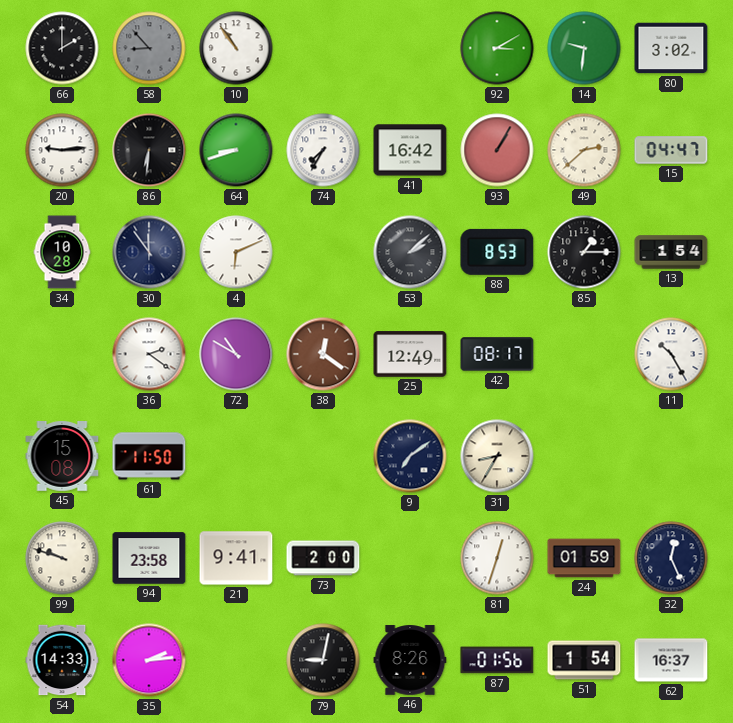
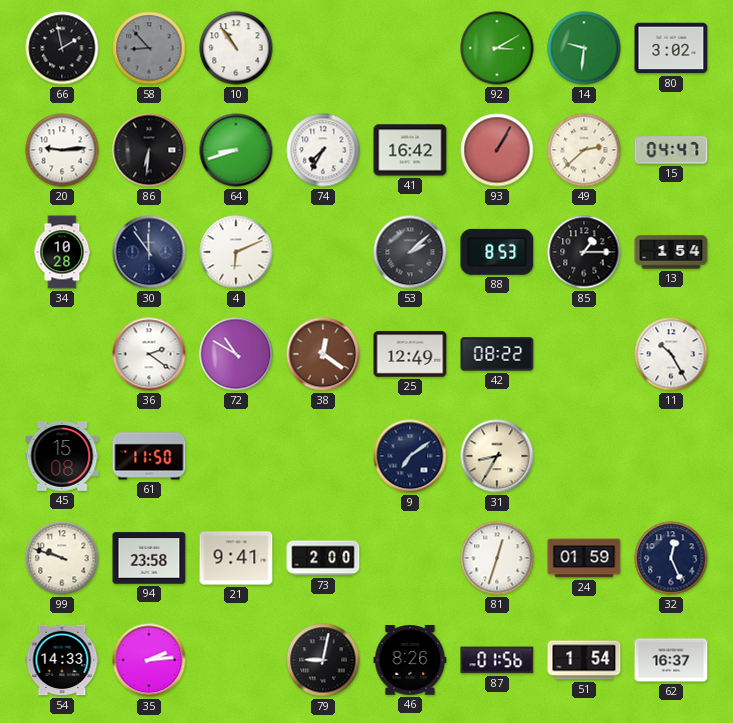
66: 2:00 -> 1:58
42: 08:17 -> 08:22
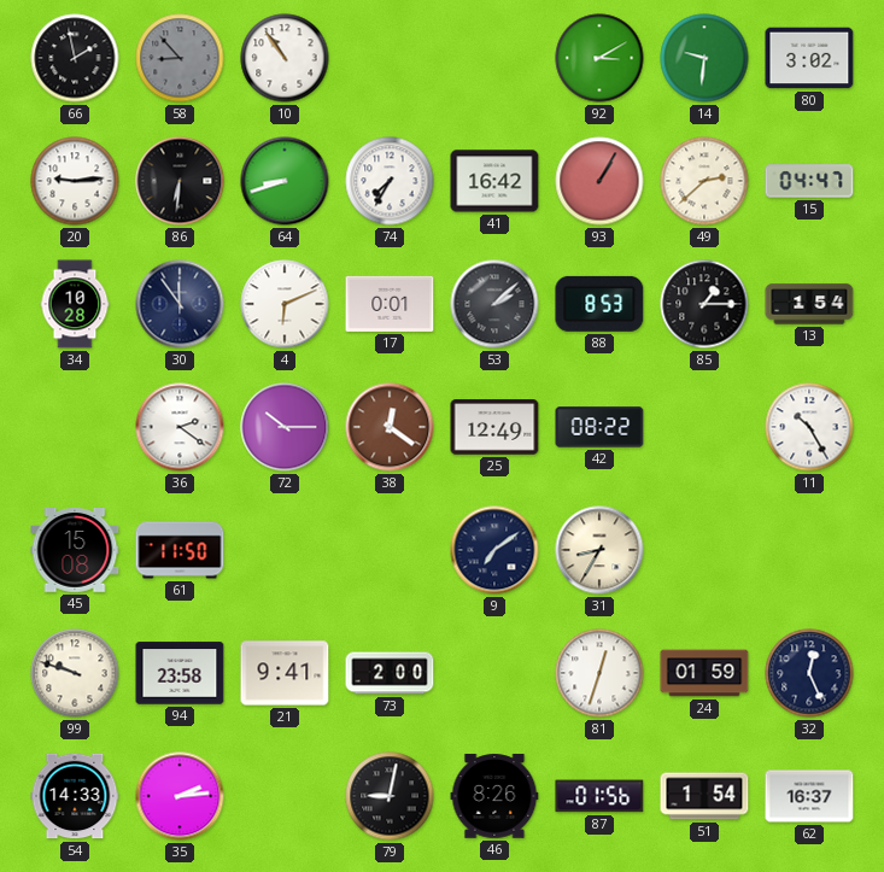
17: none -> 0:01
72: 10:50 -> 10:15
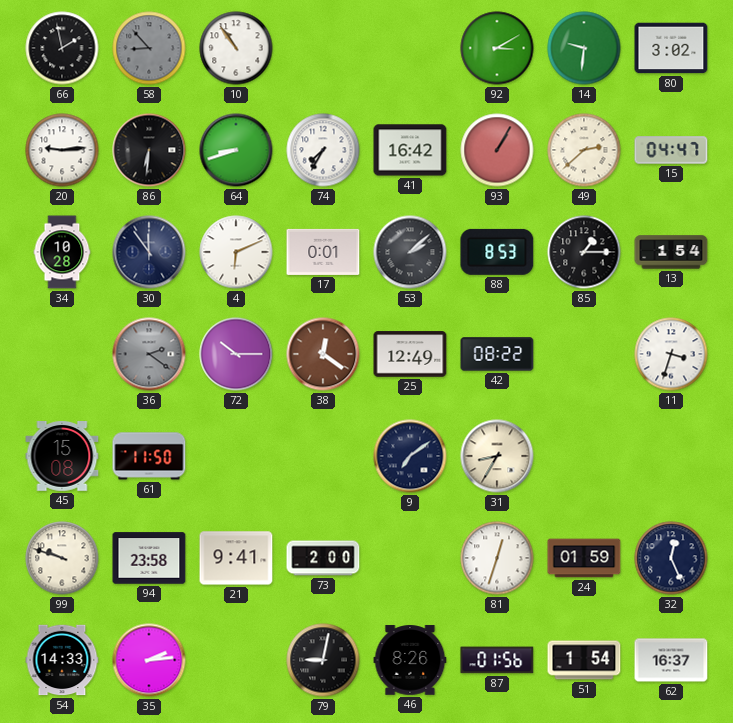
36 dial: white -> grey
11: 10:25 -> 3:33
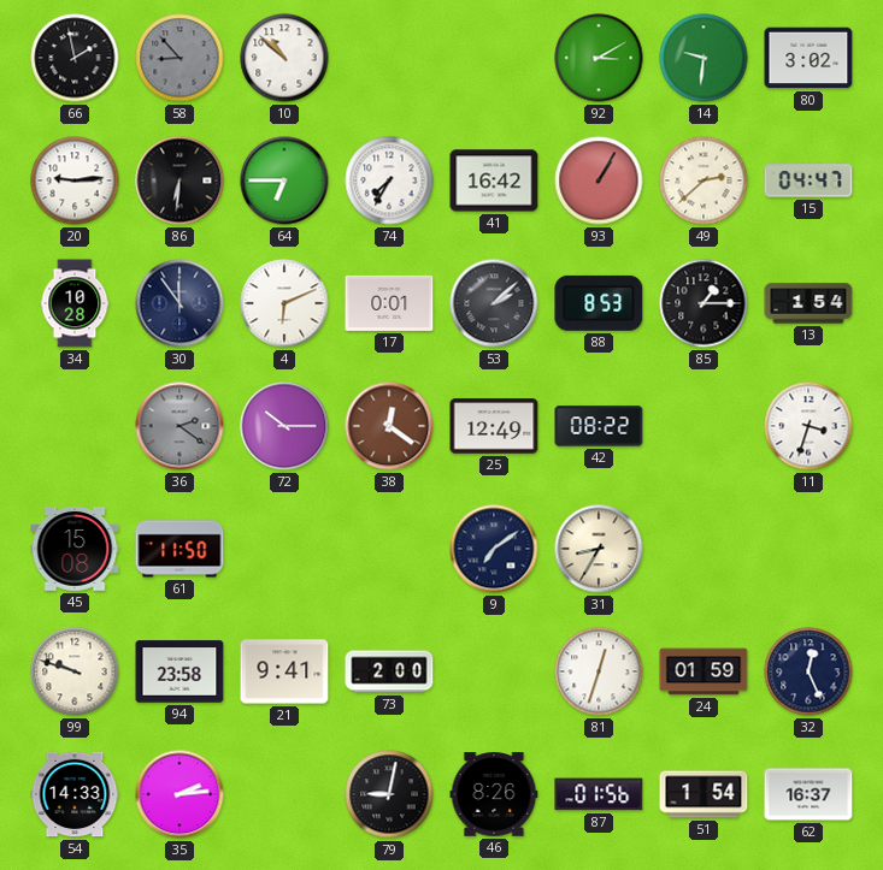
10: 10:54 -> 10:52
64: 8:42 -> 6:45
